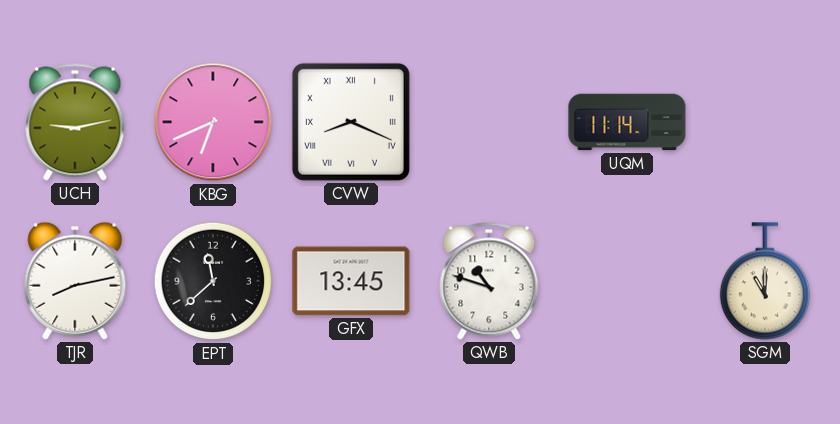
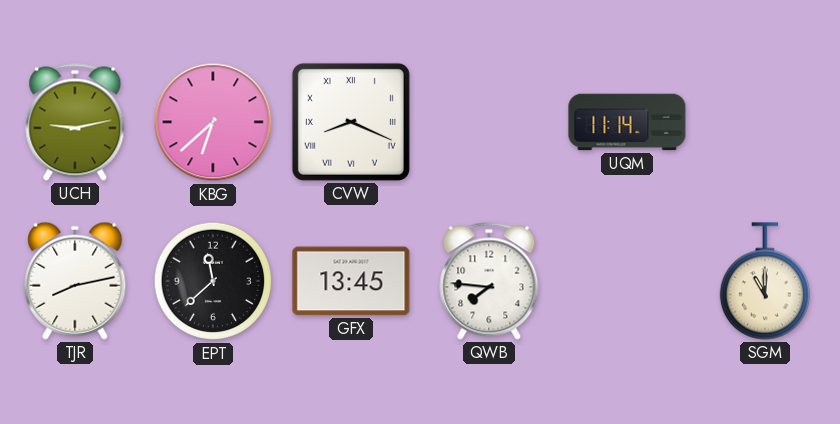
KBG: 6:41 -> 6:38
QWB: 10:48 -> 7:46
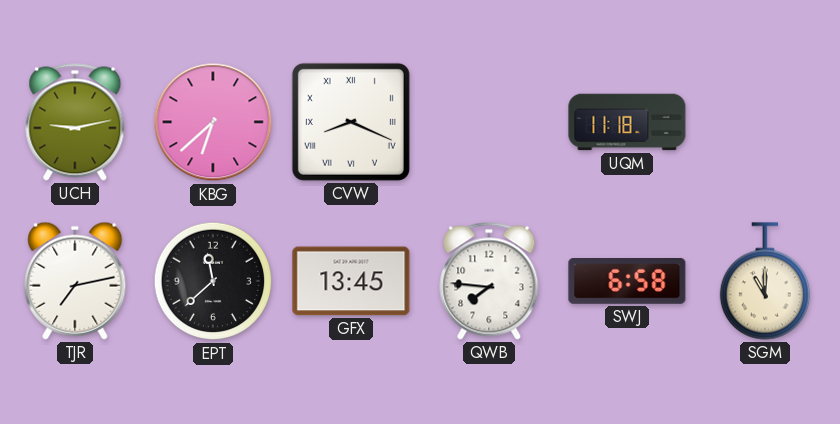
UQM: 11:14 -> 11:18
TJR: 8:13 -> 7:13
SWJ: none -> 6:58
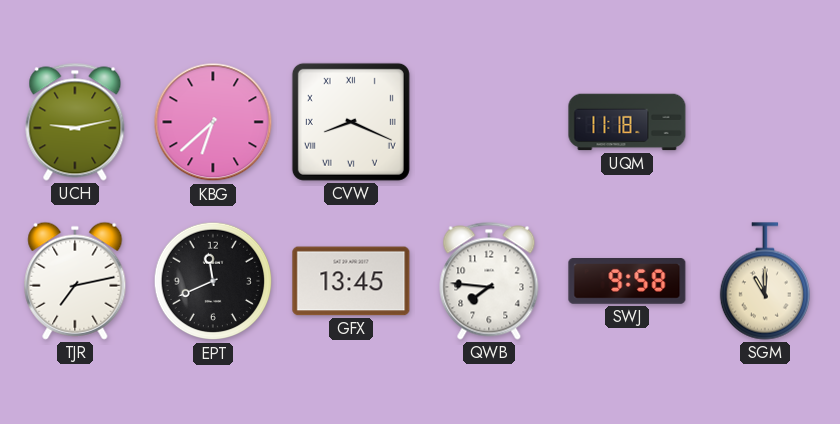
EPT: 11:38 -> 11:41
SWJ: 6:58 -> 9:58
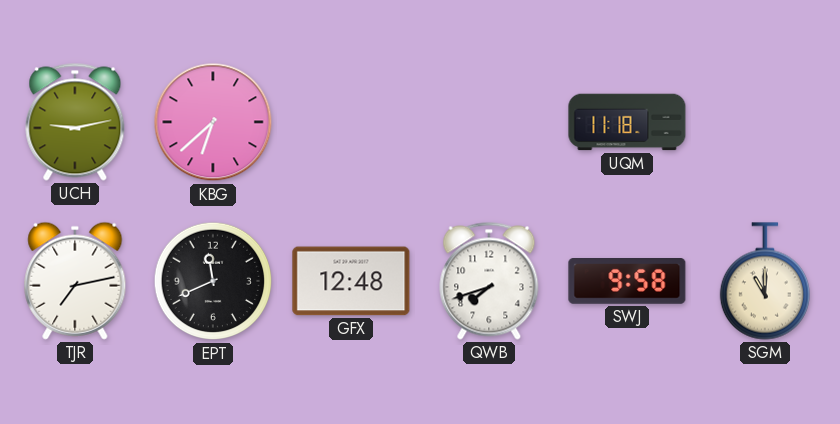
CVW: 8:19 -> none
GFX: 13:45 -> 12:48
QWB: 7:46 -> 7:42
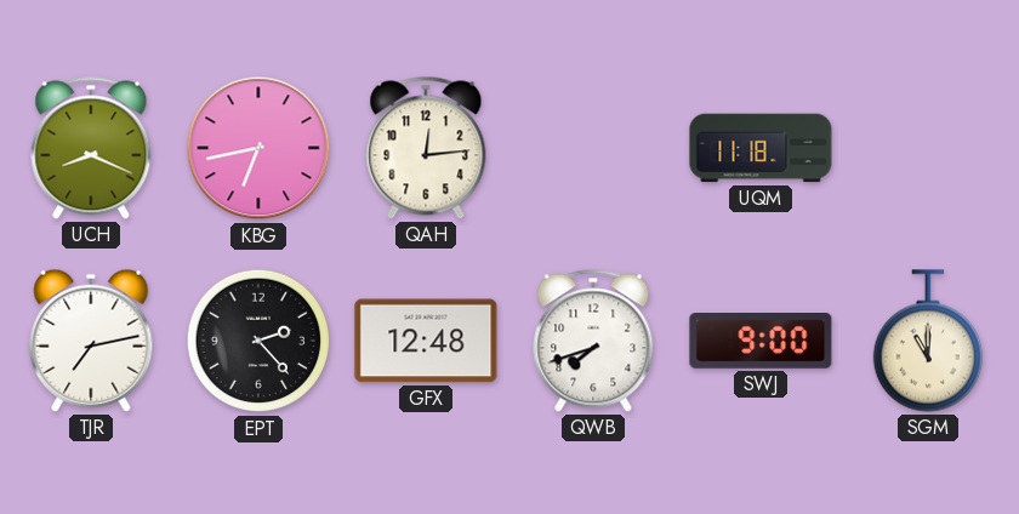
UCH: 9:13 -> 8:19
KBG: 6:38 -> 6:43
QAH: none -> 12:14
EPT: 11:41 -> 2:23
SWJ: 9:58 -> 9:00
